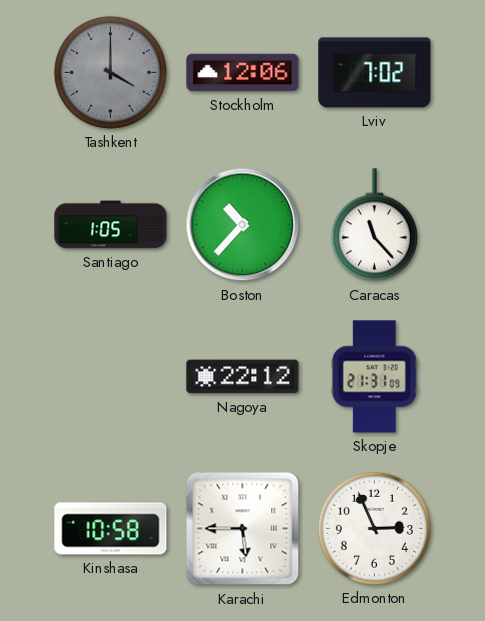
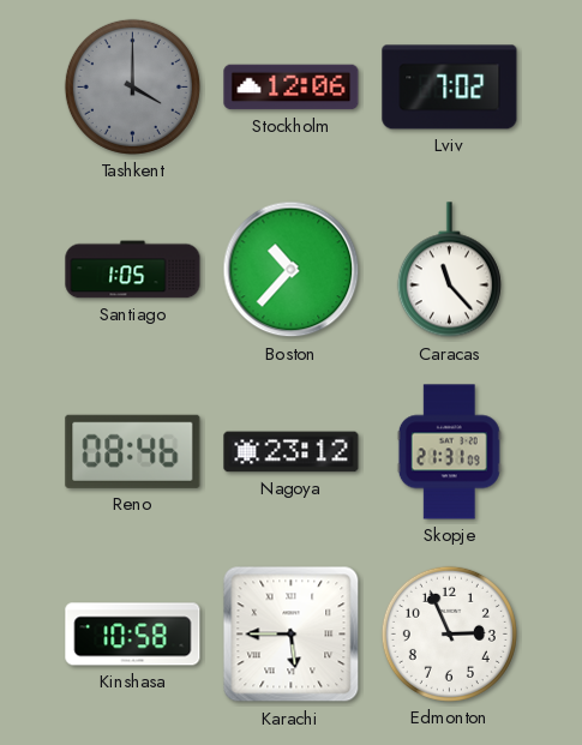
Reno: none -> 08:46
Nagoya: 22:12 -> 23:12
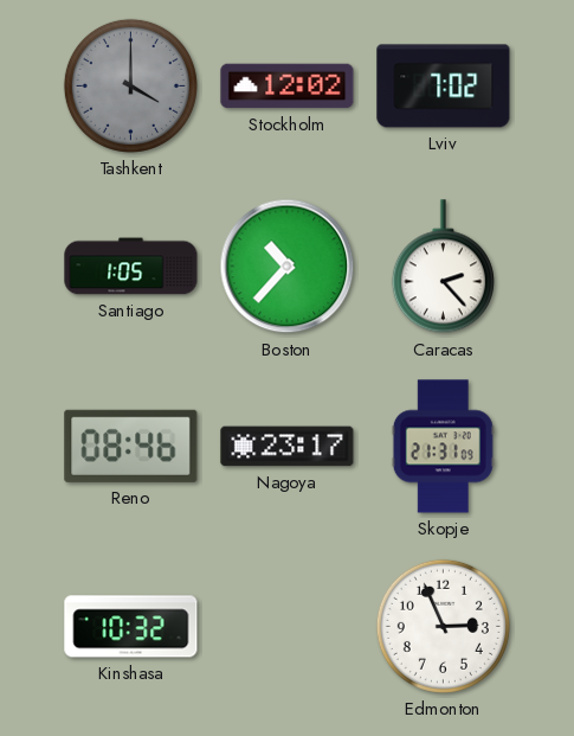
Stockholm: 12:06 -> 12:02
Caracas: 11:23 -> 2:23
Nagoya: 23:12 -> 23:17
Kinshasa: 10:58 -> 10:32
Karachi: 5:45 -> none
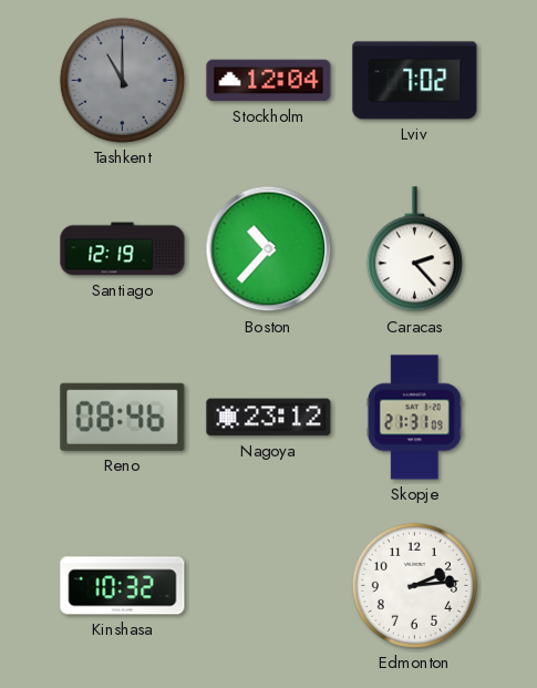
Tashkent: 4:00 -> 11:00
Stockholm: 12:02 -> 12:04
Santiago: 1:05 -> 12:19
Nagoya: 23:17 -> 23:12
Edmonton: 2:56 -> 2:14
